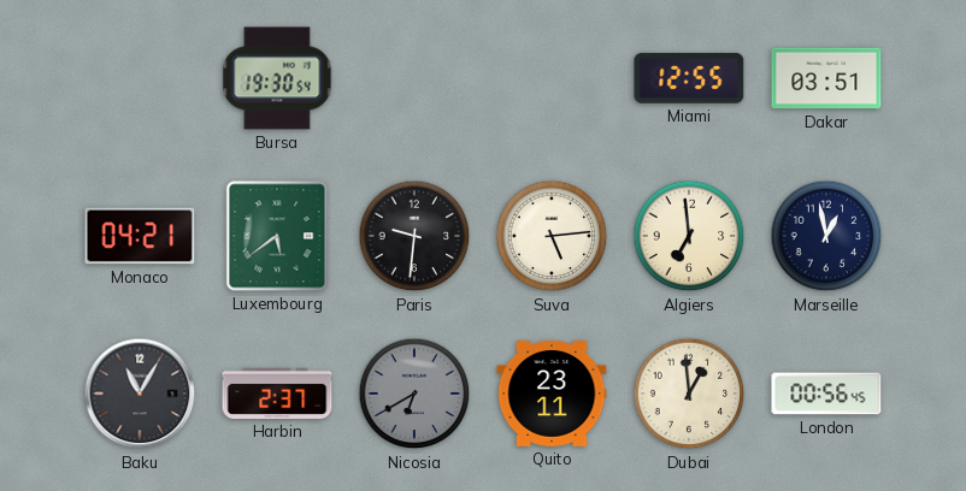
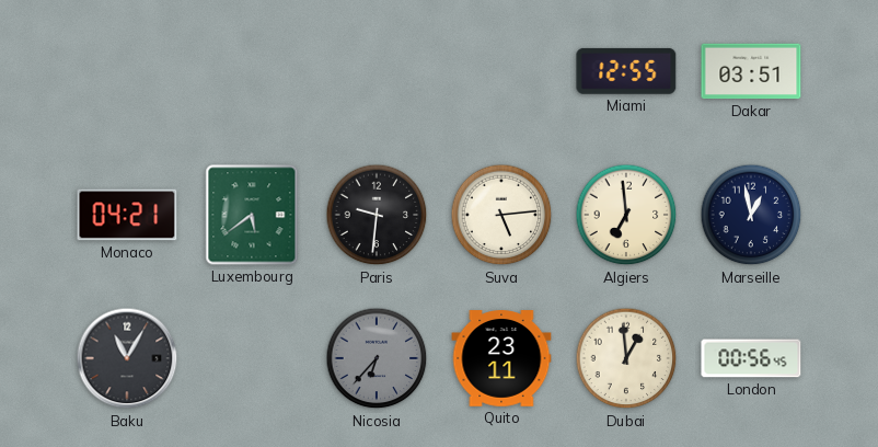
Bursa: 19:30 -> none
Harbin: 2:37 -> none
Nicosia: 6:40 -> 6:37
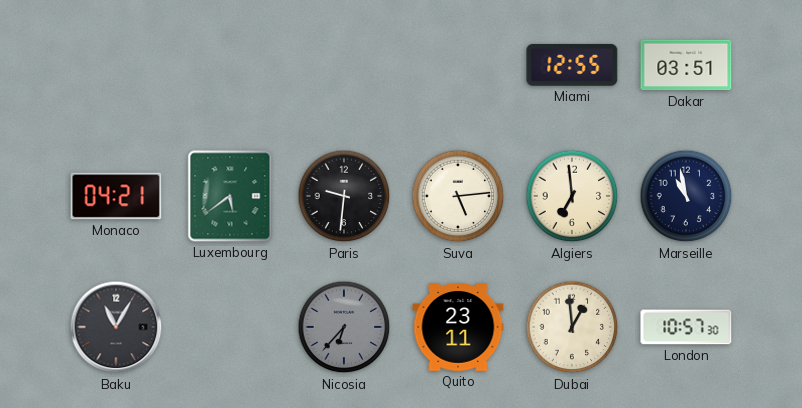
Marseille: 12:58 -> 10:58
London: 00:56 -> 10:57
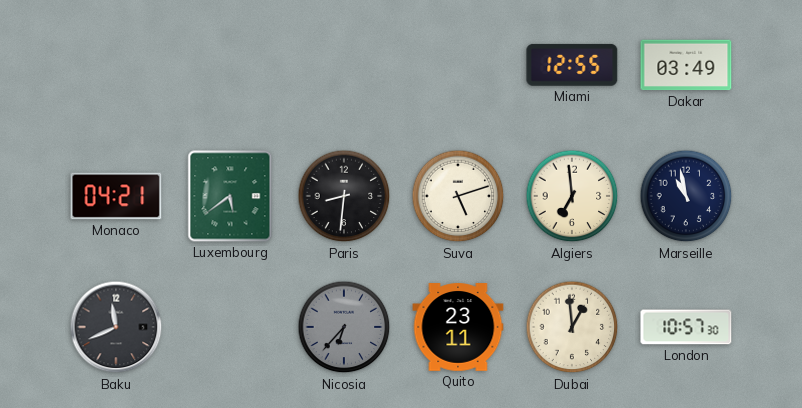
Dakar: 03:51 -> 03:49
Paris: 9:31 -> 8:31
Suva: 5:14 -> 5:12
Baku: 11:05 -> 11:41
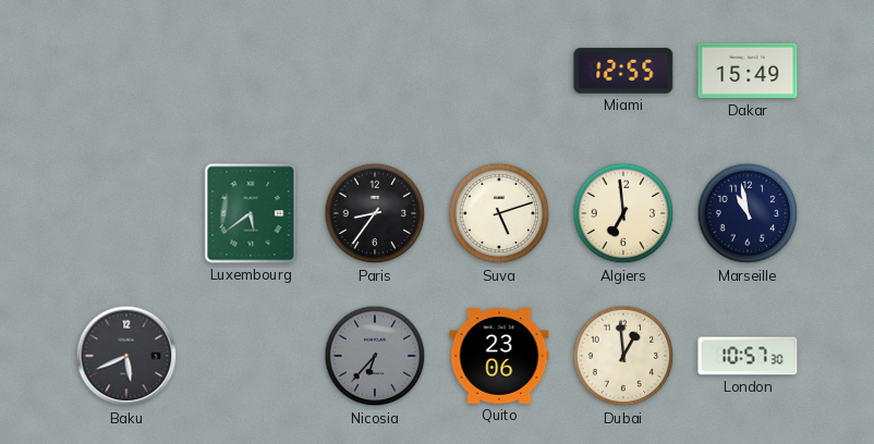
Dakar: 03:49 -> 15:49
Monaco: 04:21 -> none
Paris: 8:31 -> 8:36
Baku: 11:41 -> 5:41
Quito: 23:11 -> 23:06
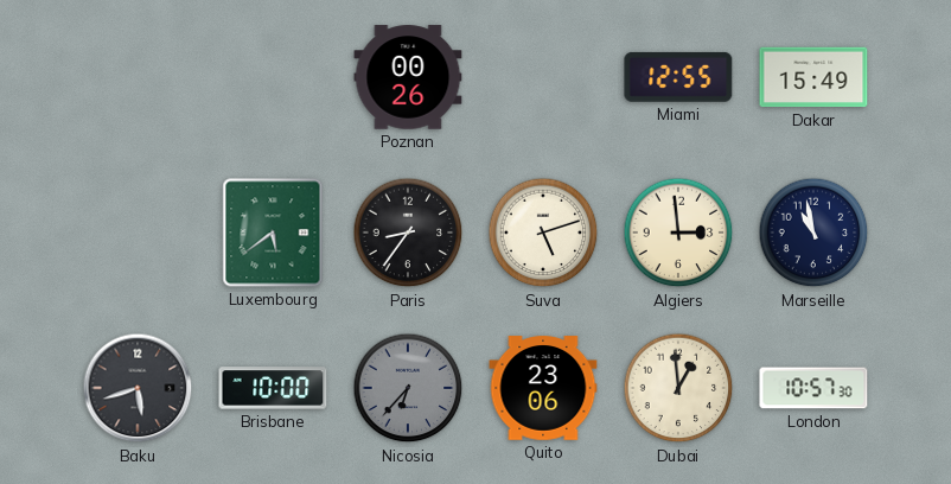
Poznan: none -> 00:26
Algiers: 6:59 -> 2:59
Baku: 5:41 -> 5:42
Brisbane: none -> 10:00
